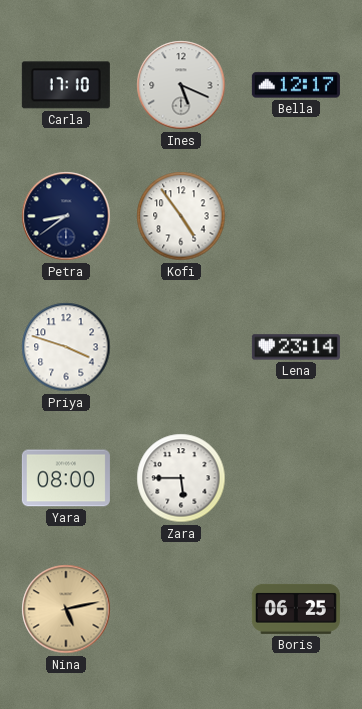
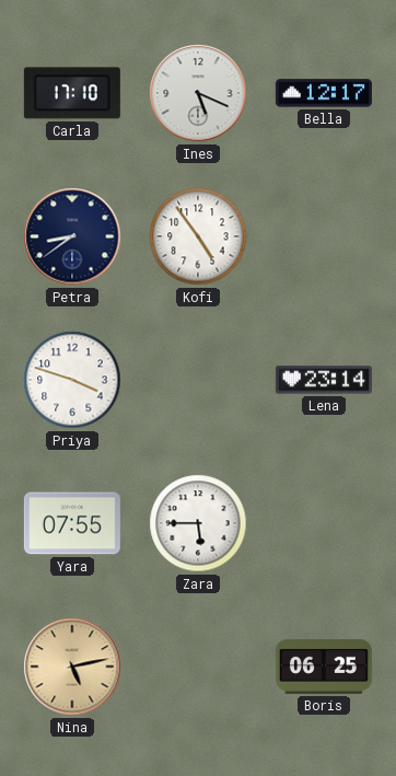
Yara: 08:00 -> 07:55
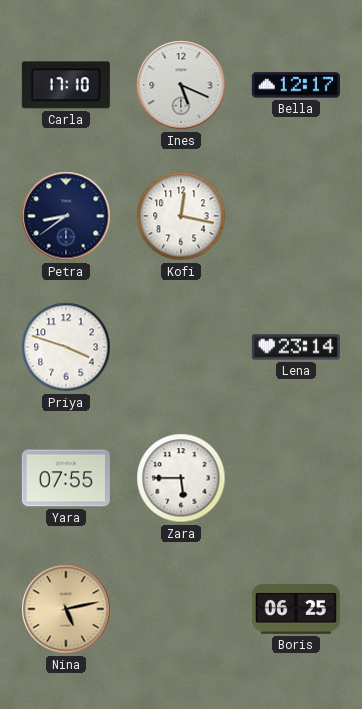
Kofi: 4:54 -> 12:17
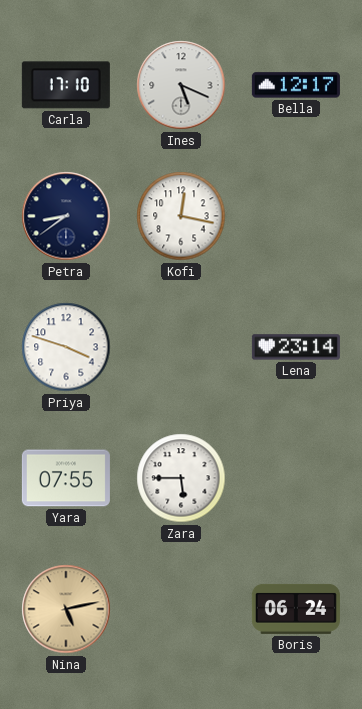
Boris: 06:25 -> 06:24
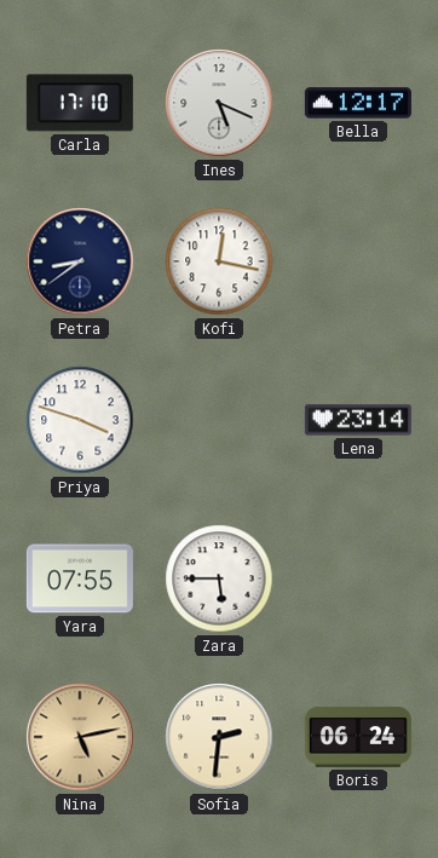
Sofia: none -> 2:31
